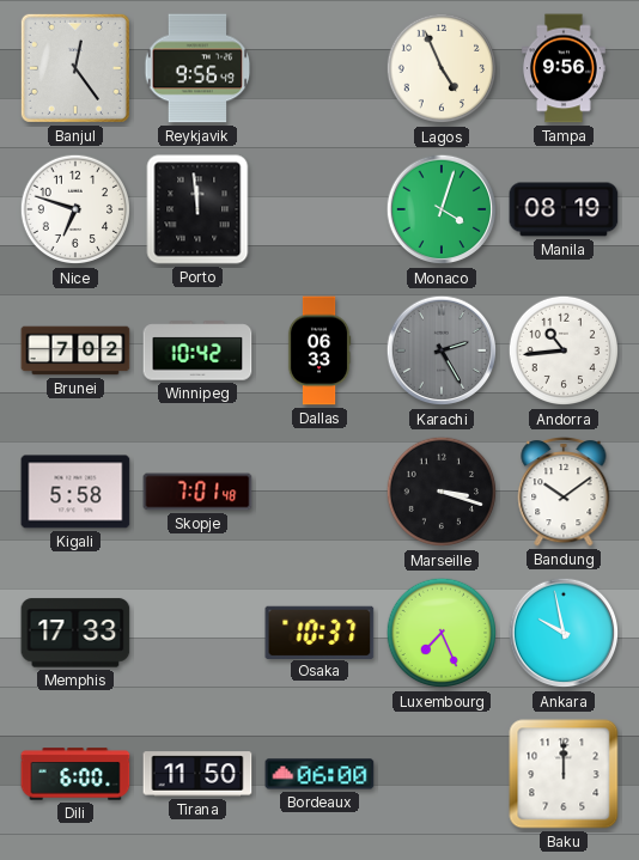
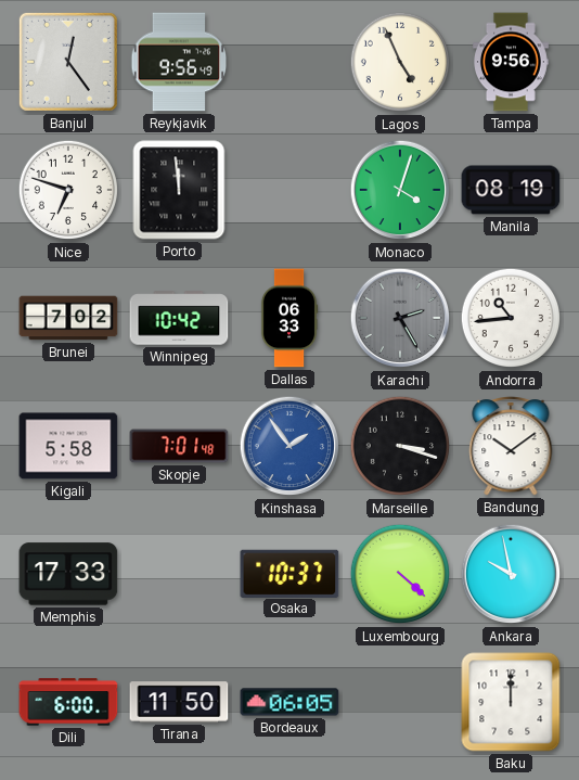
Kinshasa: none -> 1:54
Luxembourg: 7:26 -> 4:22
Bordeaux: 06:00 -> 06:05
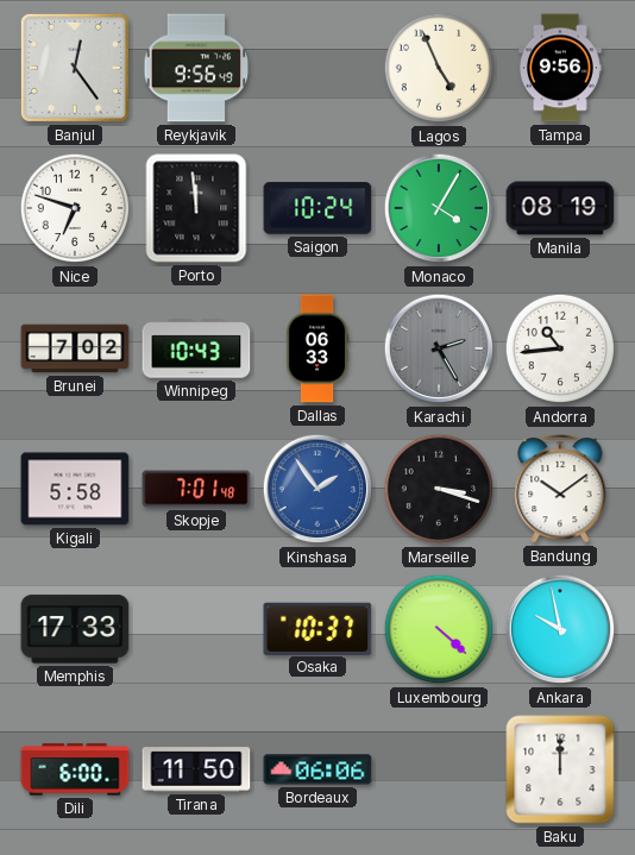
Saigon: none -> 10:24
Monaco: 4:03 -> 4:05
Winnipeg: 10:42 -> 10:43
Bordeaux: 06:05 -> 06:06
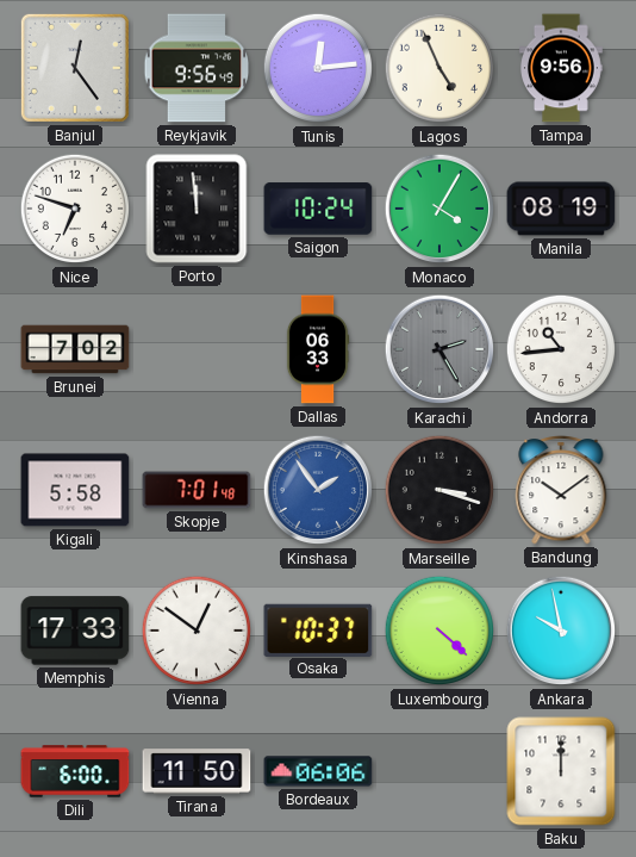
Tunis: none -> 12:14
Winnipeg: 10:43 -> none
Vienna: none -> 12:51
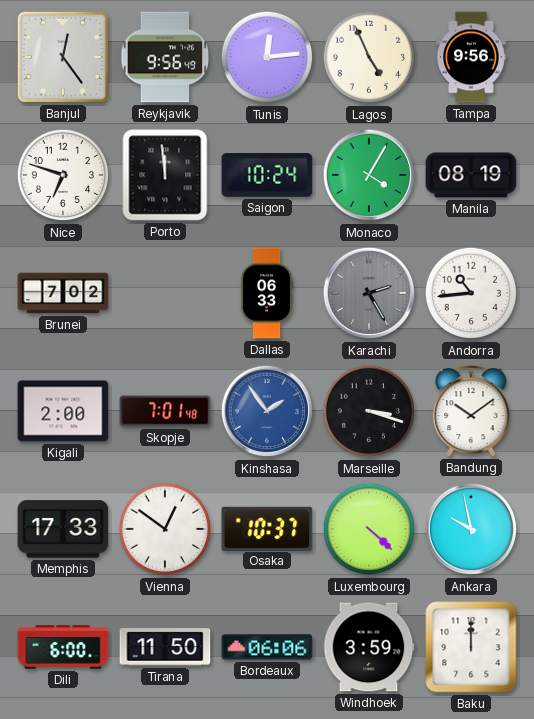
Kigali: 5:58 -> 2:00
Windhoek: none -> 3:59
